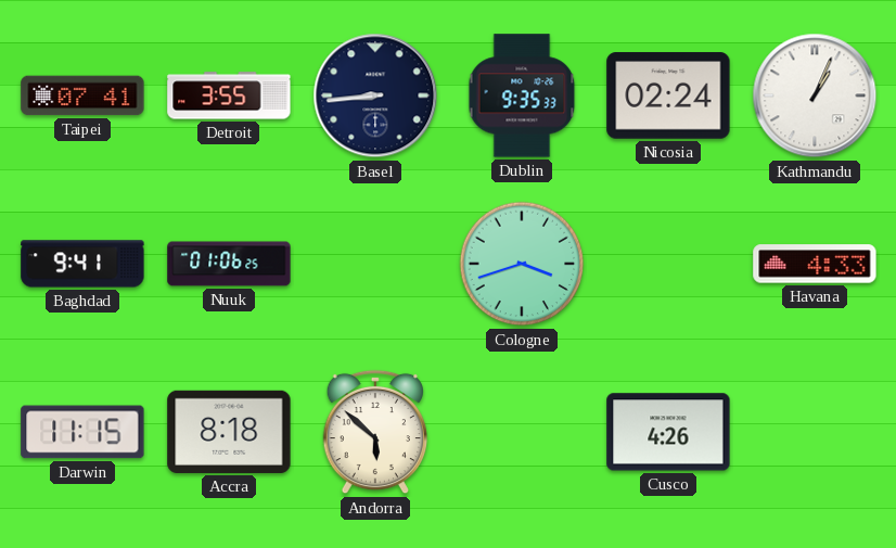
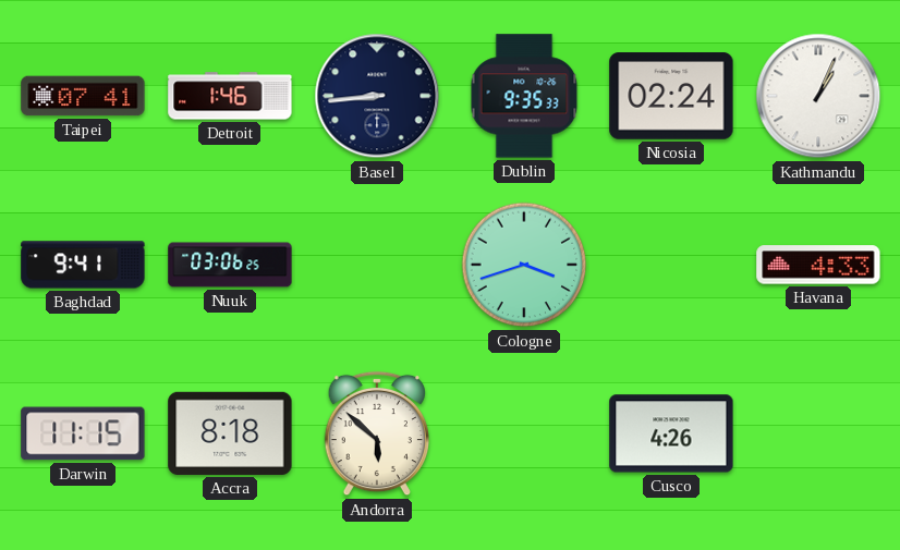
Detroit: 3:55 -> 1:46
Nuuk: 01:06 -> 03:06
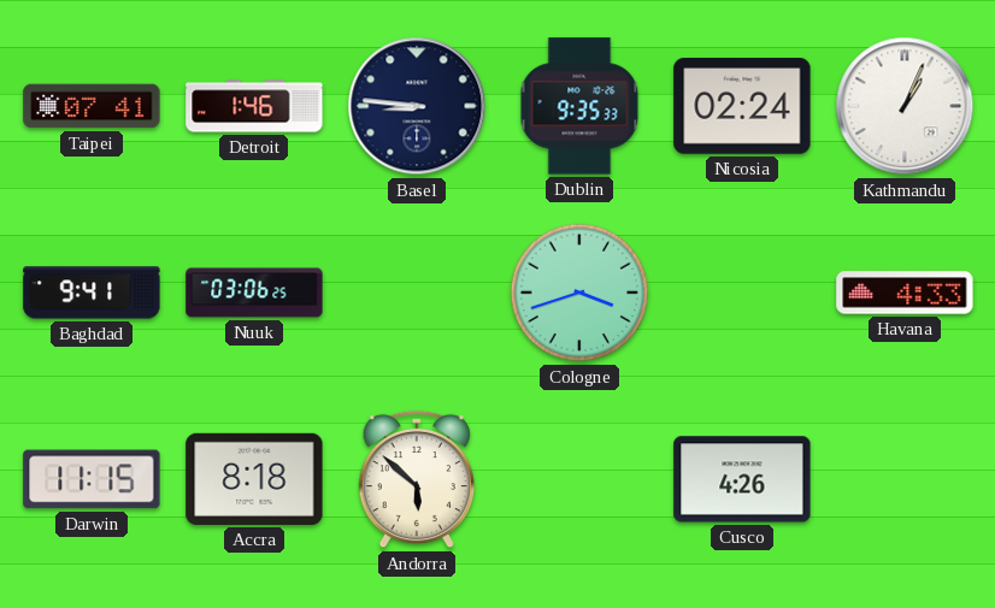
Basel: 8:44 -> 8:46
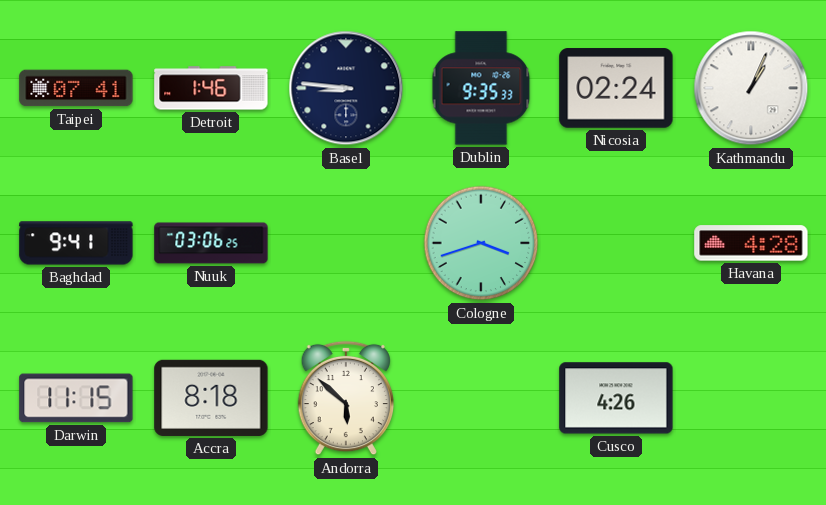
Havana: 4:33 -> 4:28
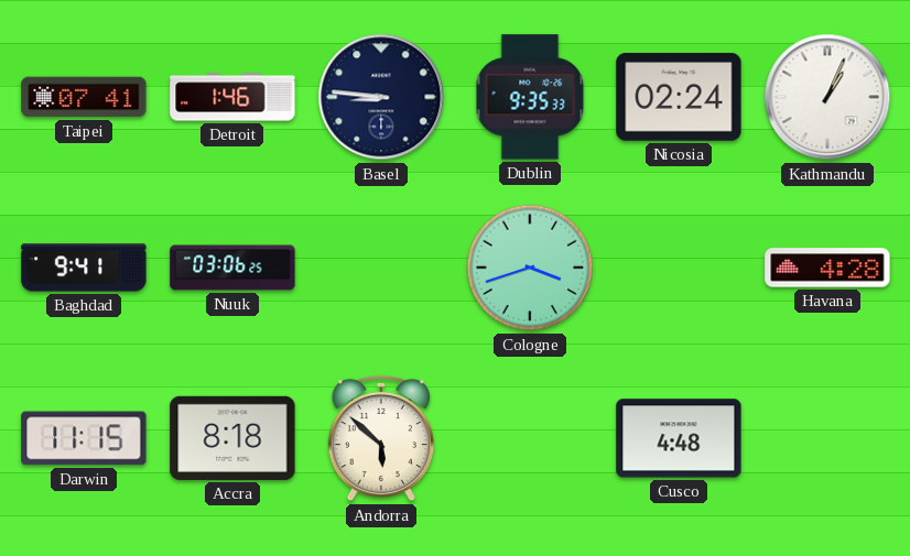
Cusco: 4:26 -> 4:48
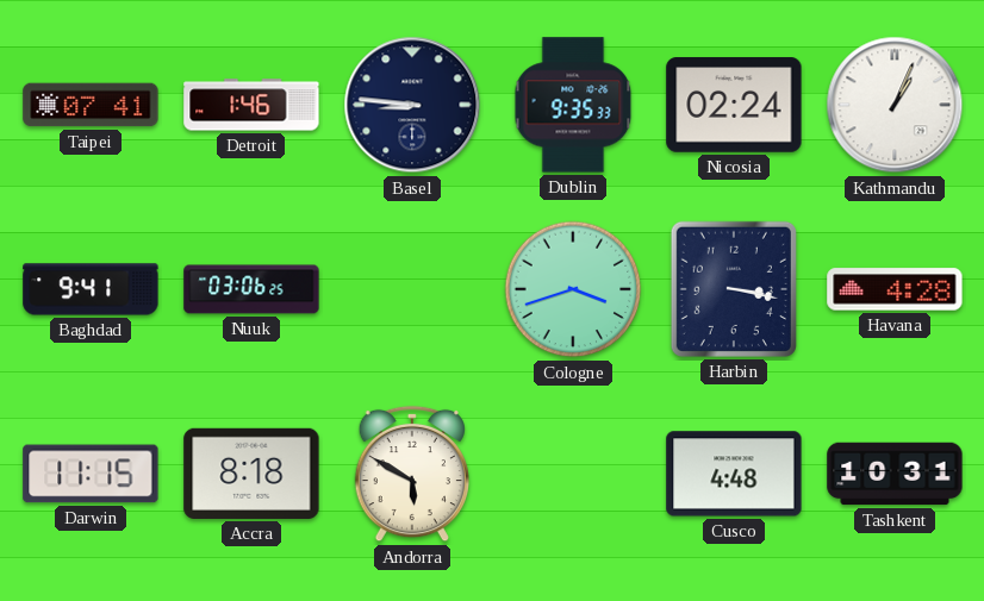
Harbin: none -> 3:17
Andorra: 5:52 -> 5:50
Tashkent: none -> 10:31
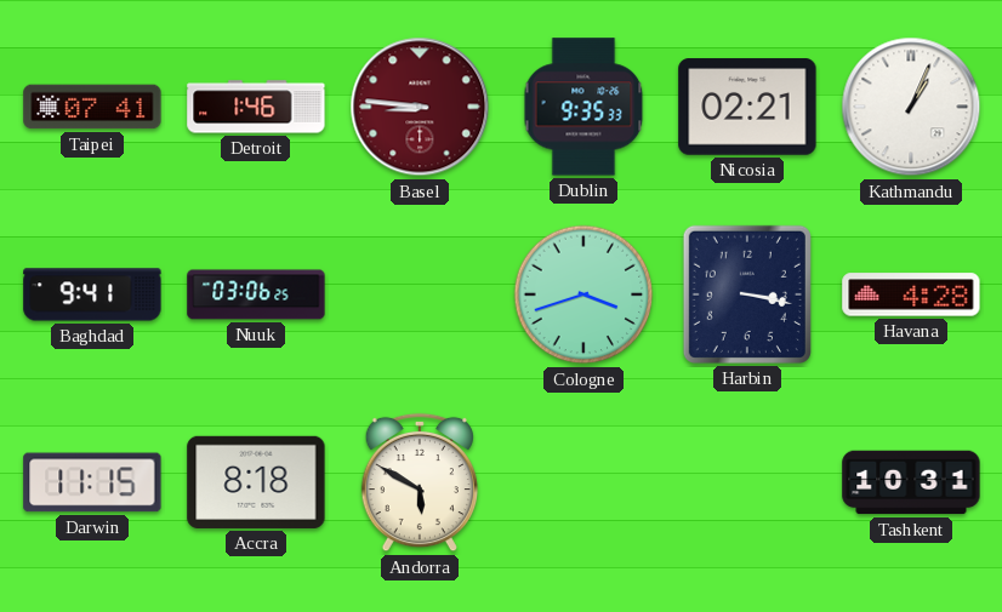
Basel dial: navy -> burgundy
Nicosia: 02:24 -> 02:21
Cusco: 4:48 -> none
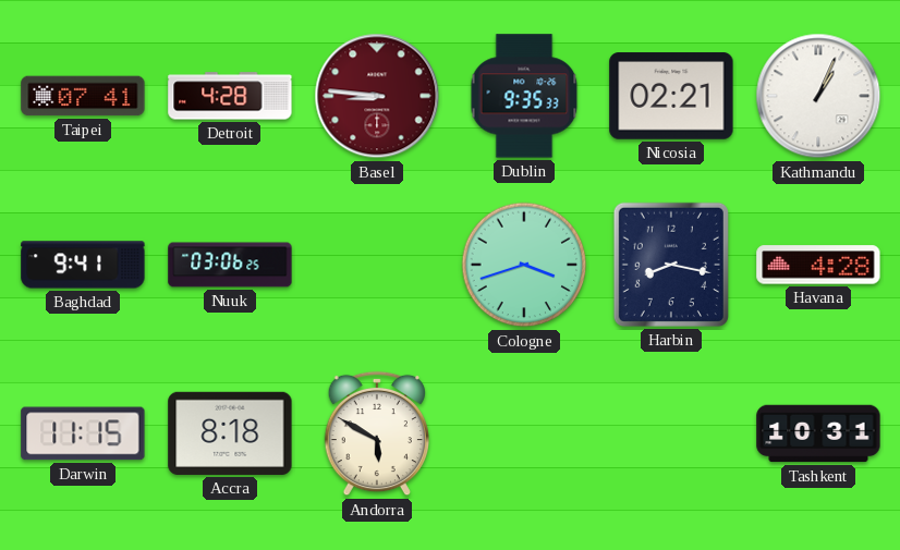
Detroit: 1:46 -> 4:28
Harbin: 3:17 -> 8:17
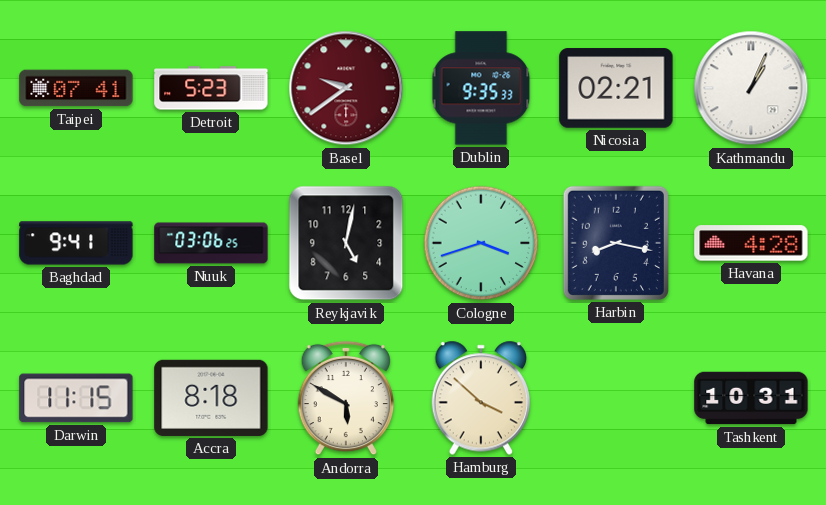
Detroit: 4:28 -> 5:23
Basel: 8:46 -> 9:39
Reykjavik: none -> 5:02
Hamburg: none -> 3:52
